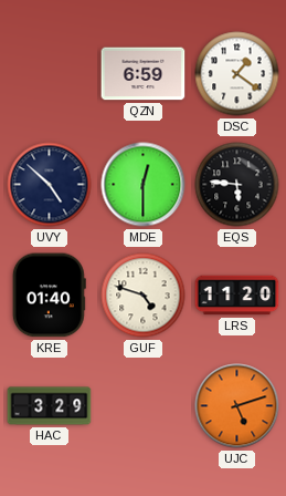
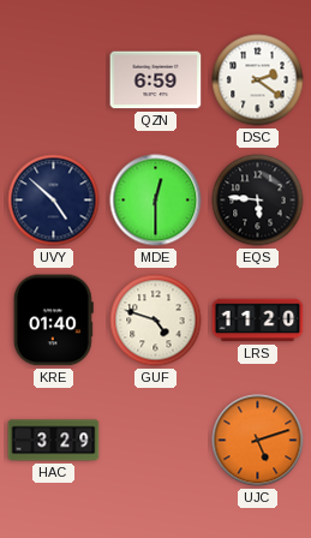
DSC: 1:21 -> 2:21
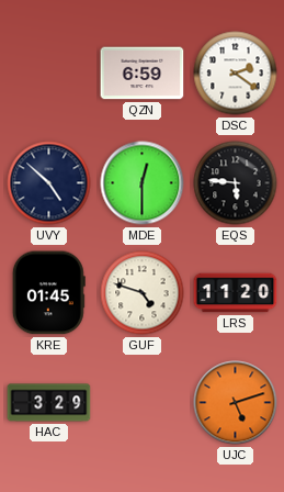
KRE: 01:40 -> 01:45
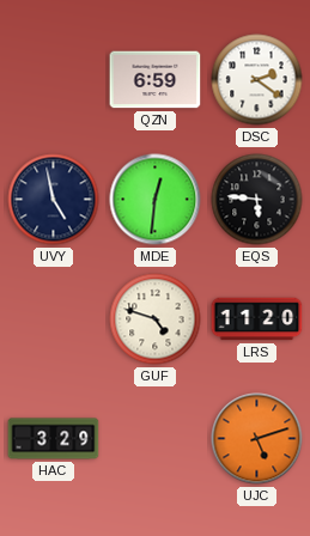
UVY: 4:52 -> 4:58
MDE: 12:30 -> 12:31
KRE: 01:45 -> none
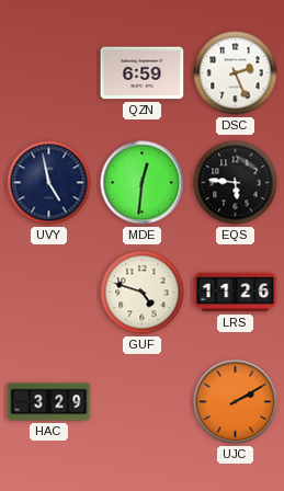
DSC: 2:21 -> 2:26
LRS: 11:20 -> 11:26
UJC: 5:12 -> 2:10
